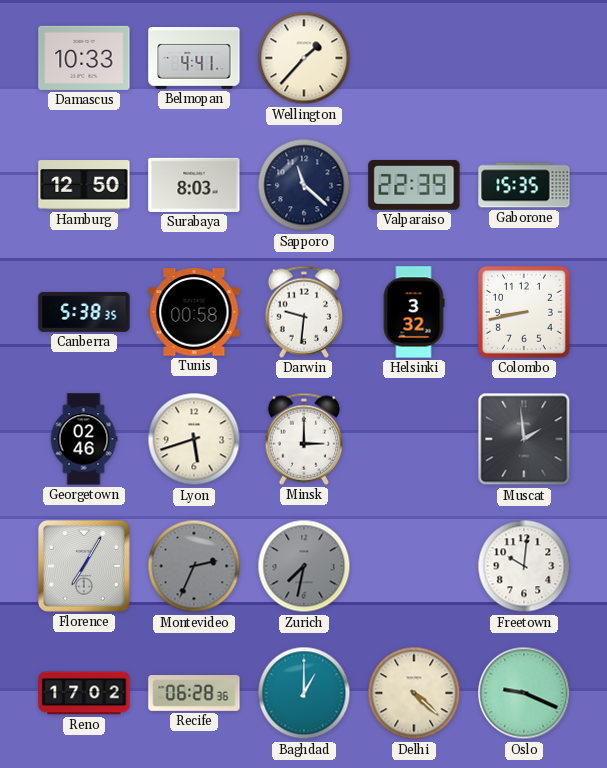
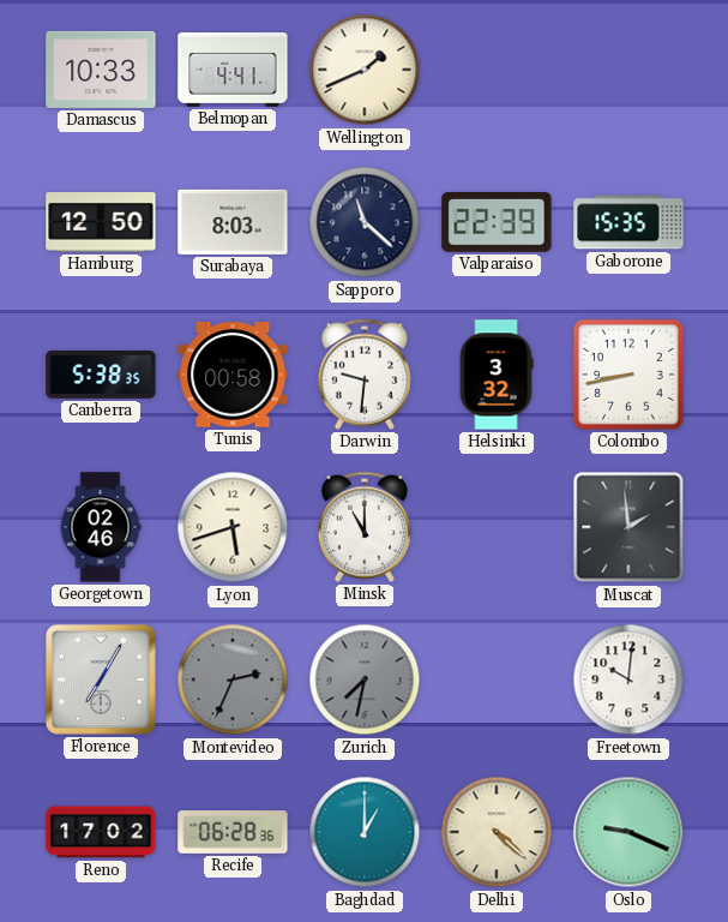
Wellington: 1:37 -> 1:41
Minsk: 3:00 -> 11:00
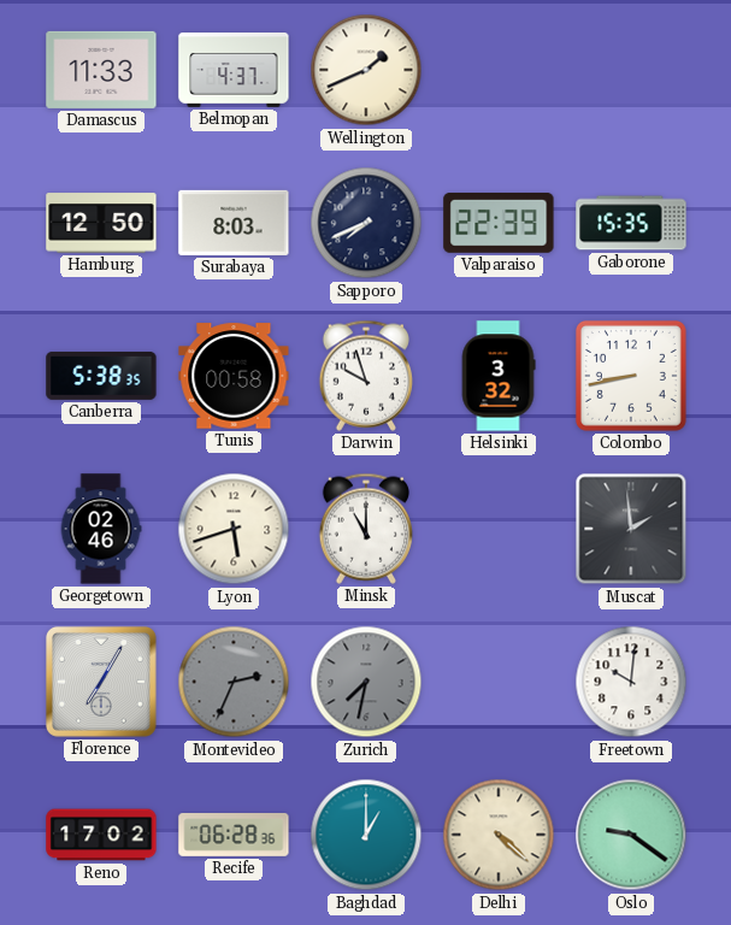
Damascus: 10:33 -> 11:33
Belmopan: 4:41 -> 4:37
Sapporo: 11:22 -> 7:41
Darwin: 9:31 -> 9:57
Oslo: 9:19 -> 9:21
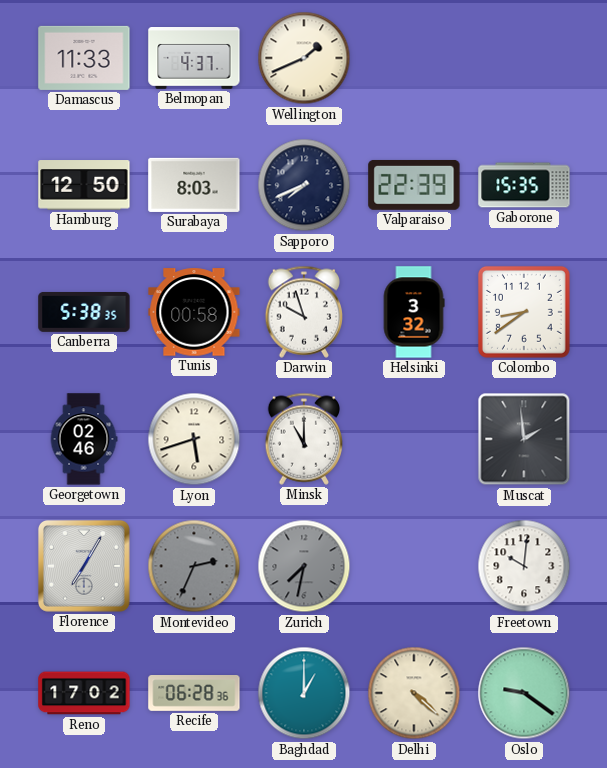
Colombo: 8:43 -> 8:39
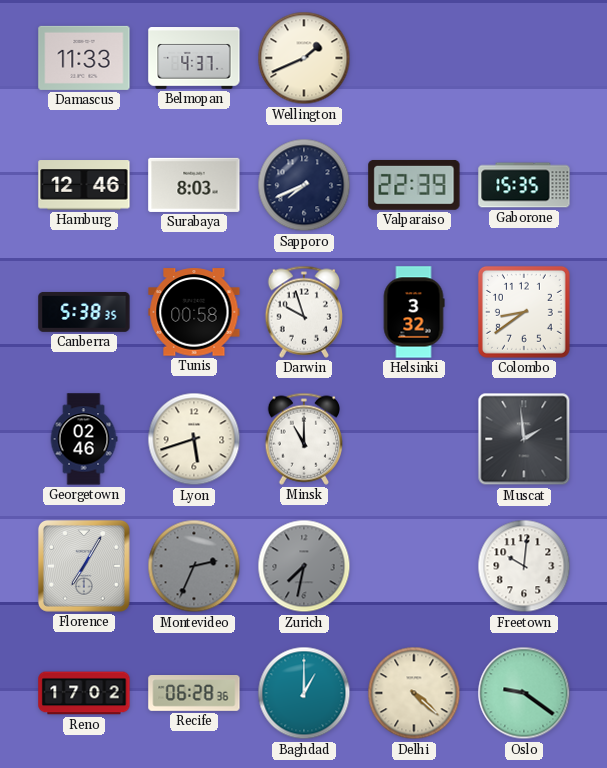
Hamburg: 12:50 -> 12:46
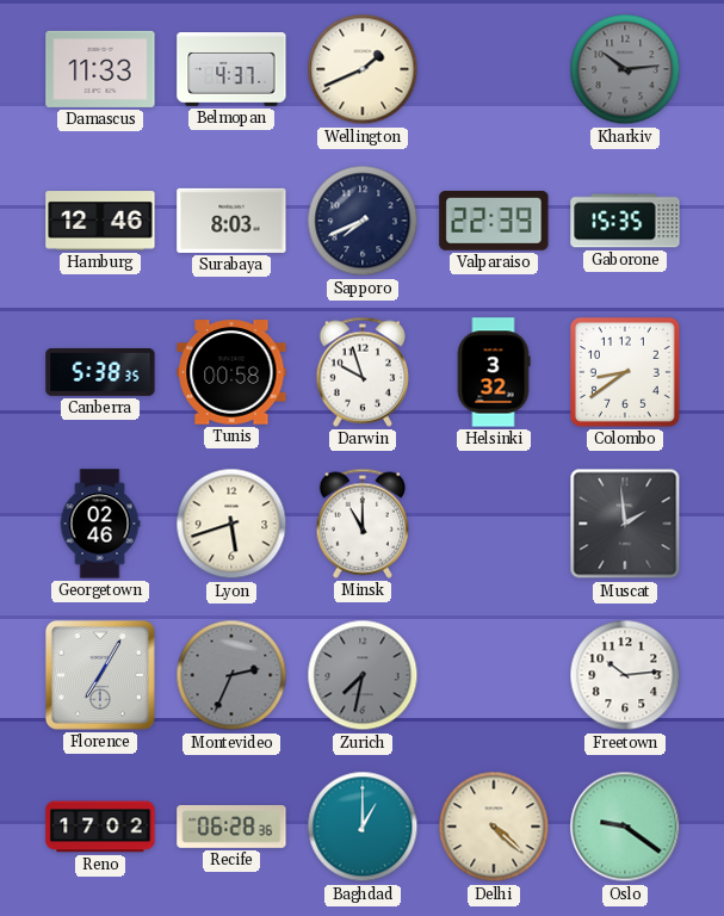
Kharkiv: none -> 10:14
Freetown: 10:01 -> 10:14
